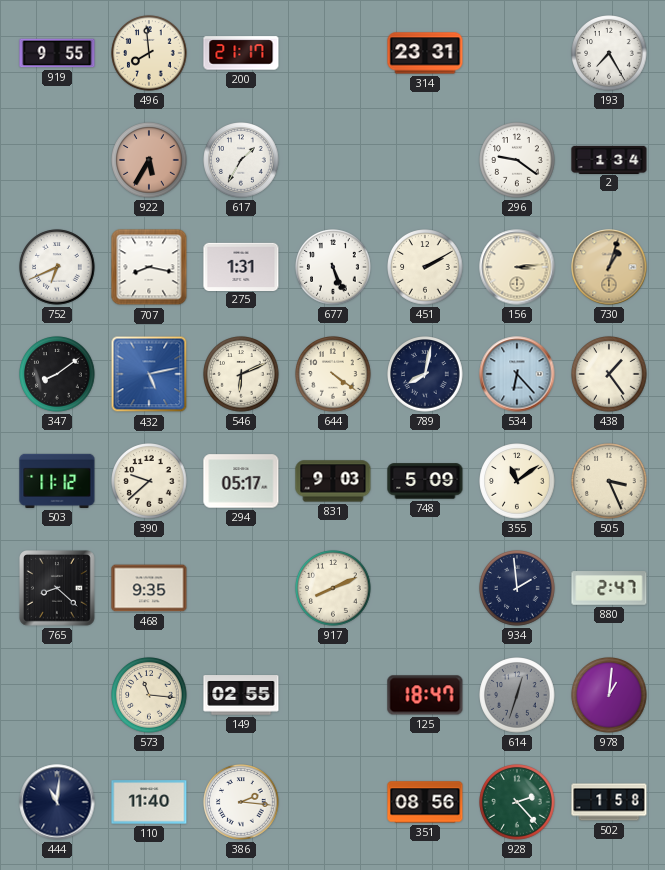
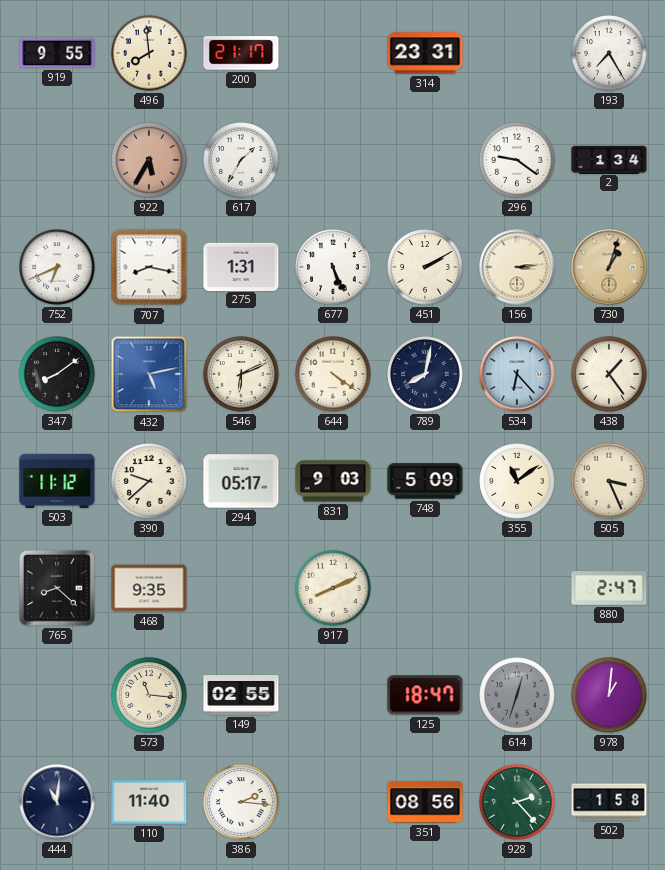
934: 1:59 -> none
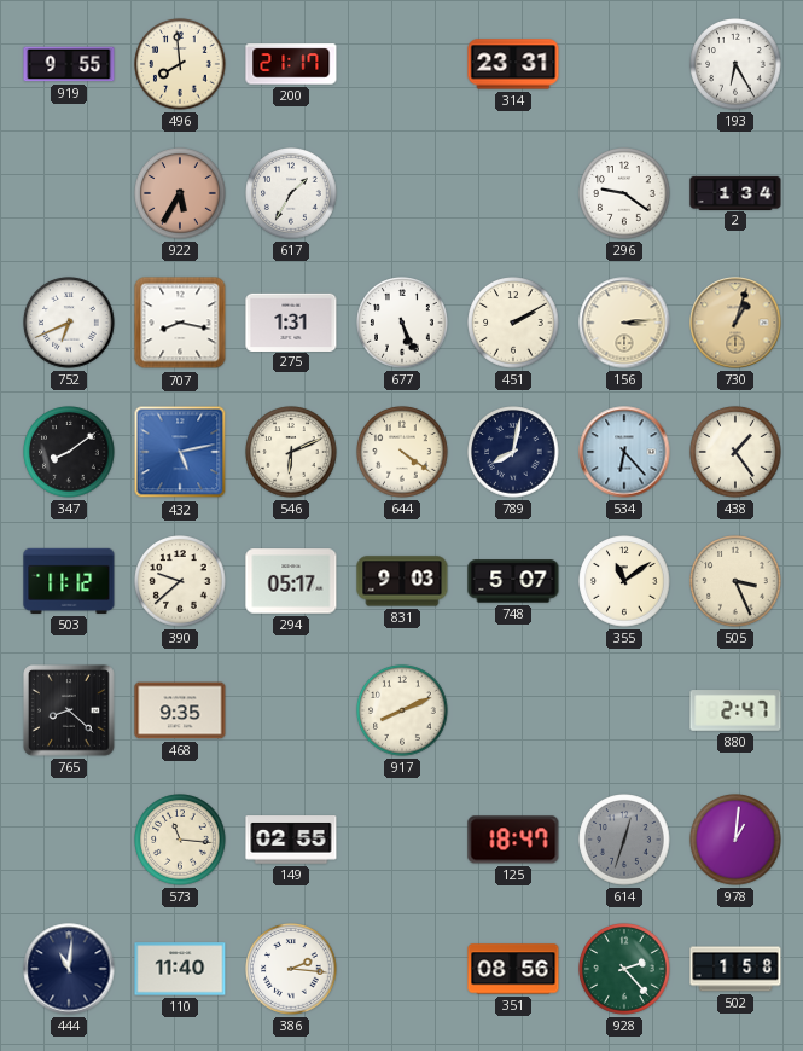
193: 7:25 -> 6:25
748: 5:09 -> 5:07
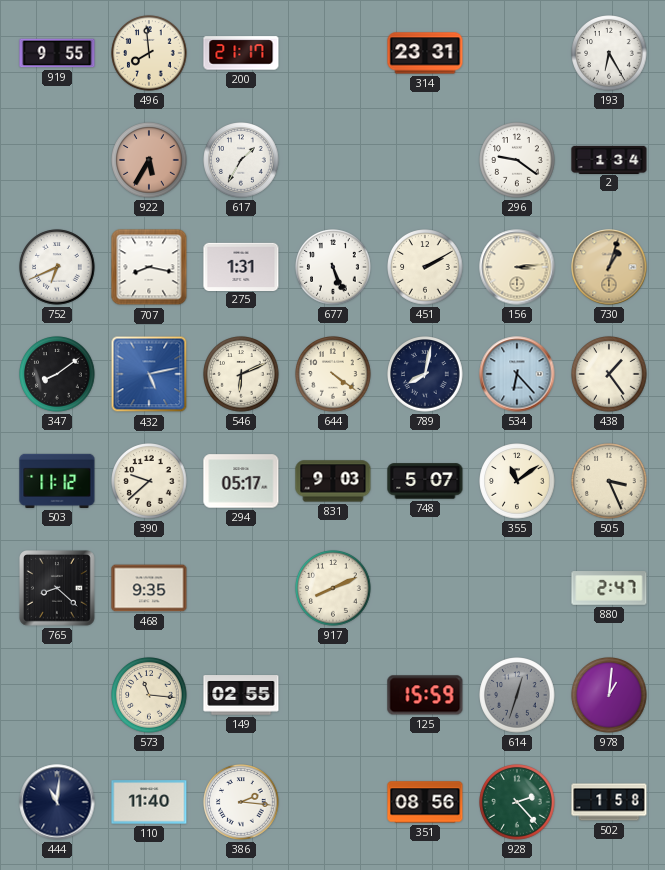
125: 18:47 -> 15:59
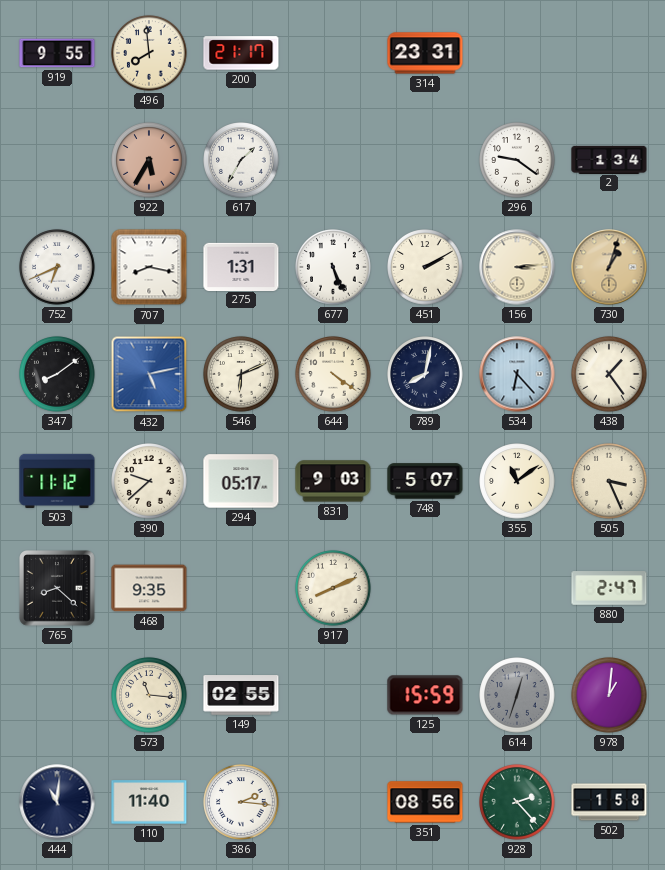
193: 6:25 -> none
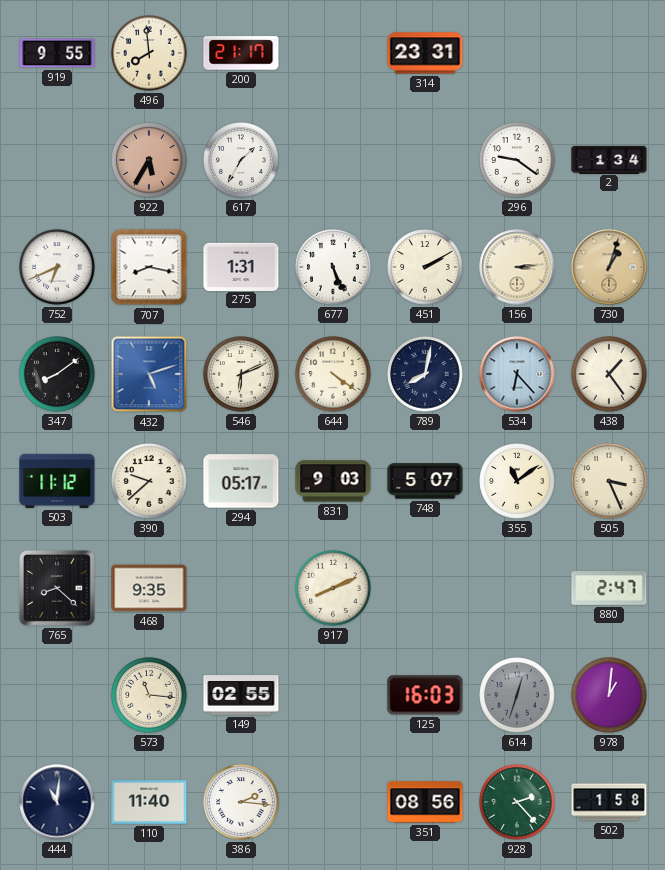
432: 5:13 -> 5:12
125: 15:59 -> 16:03
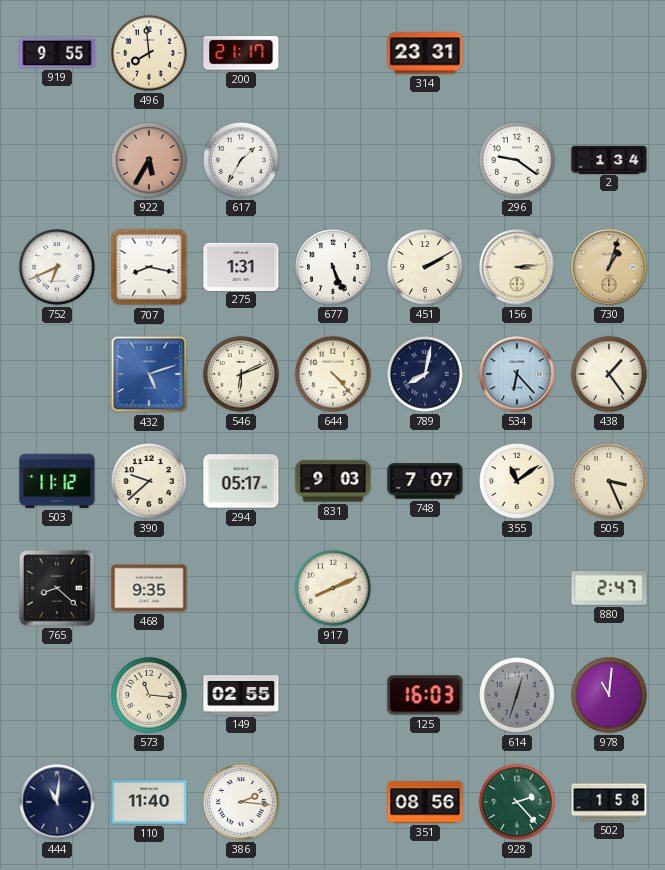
347: 8:09 -> none
644: 4:21 -> 4:23
748: 5:07 -> 7:07
978: 1:01 -> 11:01
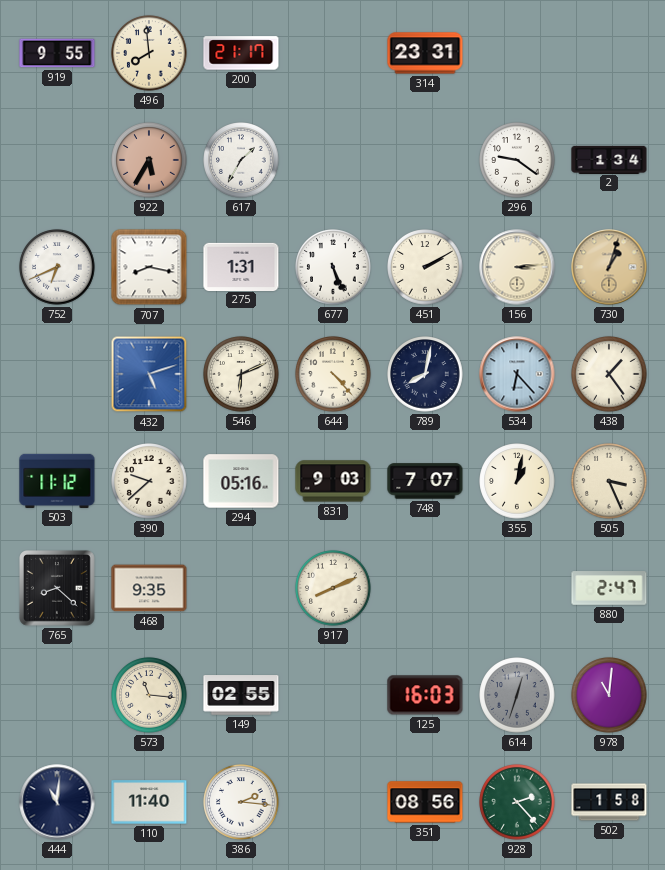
294: 05:17 -> 05:16
355: 11:09 -> 1:02
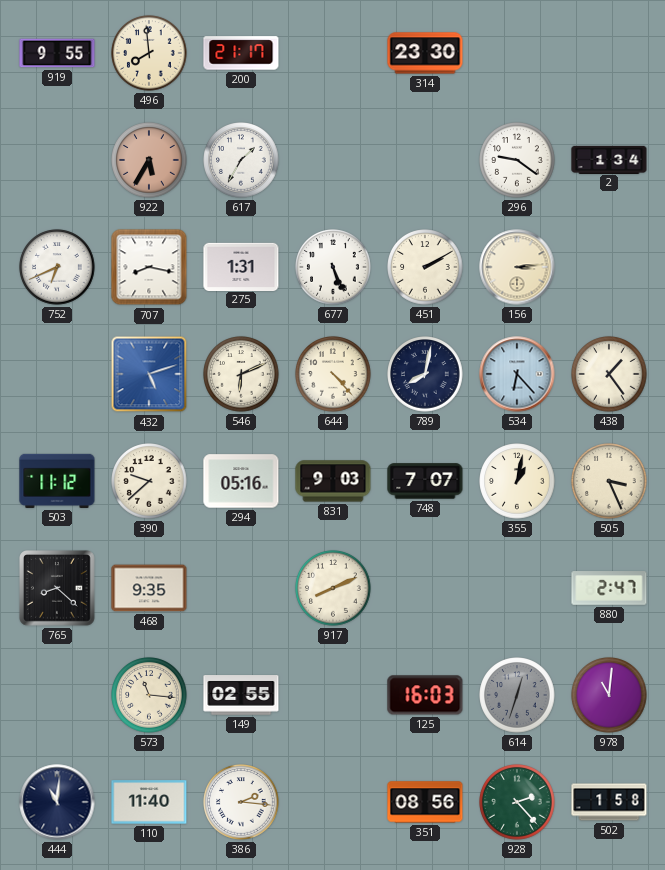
314: 23:31 -> 23:30
730: 1:03 -> none
